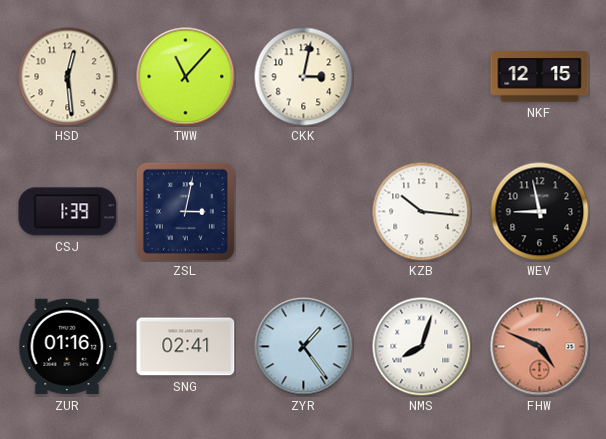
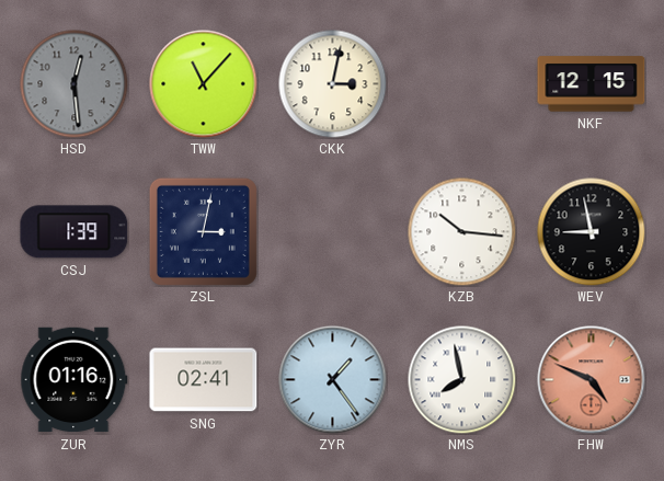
HSD dial: cream -> grey
NMS: 8:03 -> 7:58
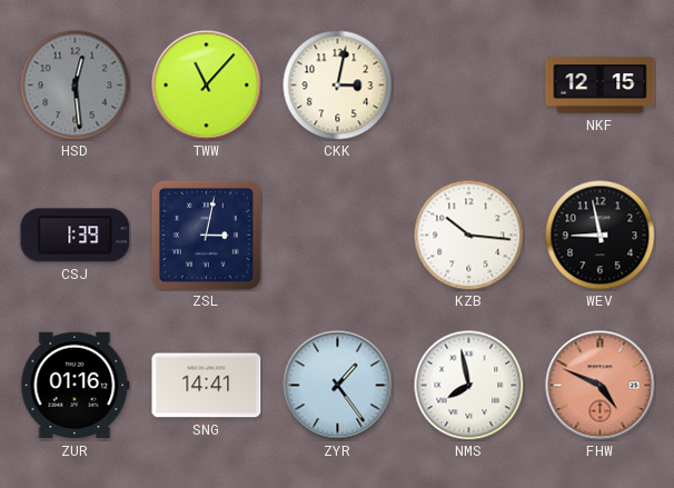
SNG: 02:41 -> 14:41
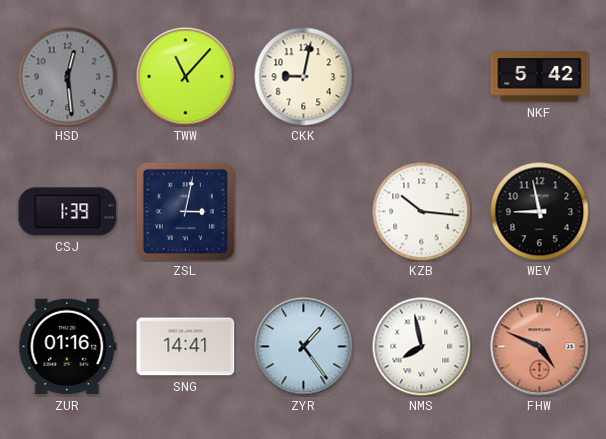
CKK: 3:02 -> 9:02
NKF: 12:15 -> 5:42
